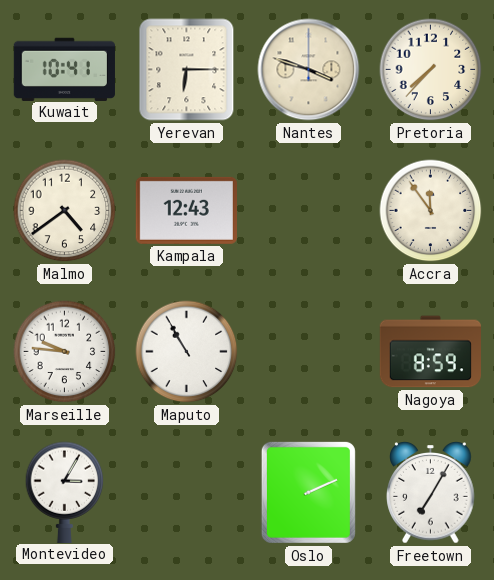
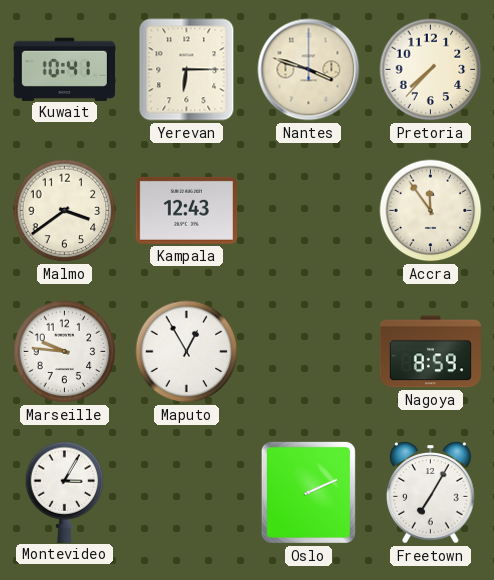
Malmo: 4:39 -> 3:39
Maputo: 10:55 -> 12:55
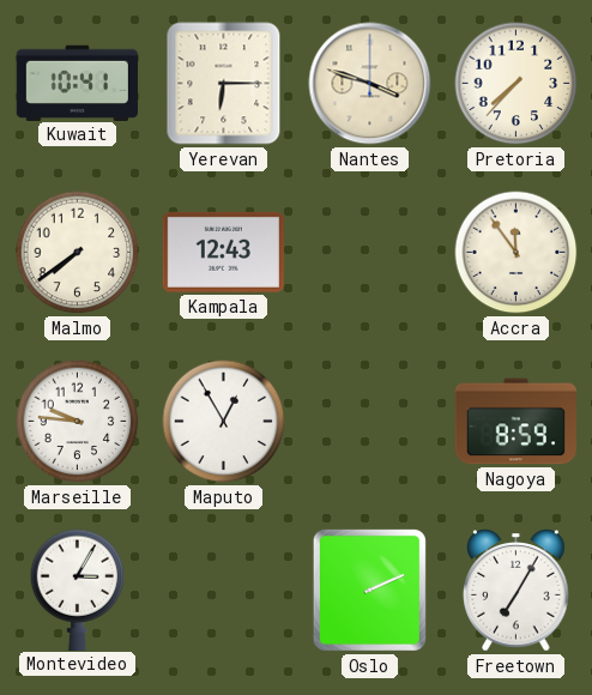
Malmo: 3:39 -> 7:39
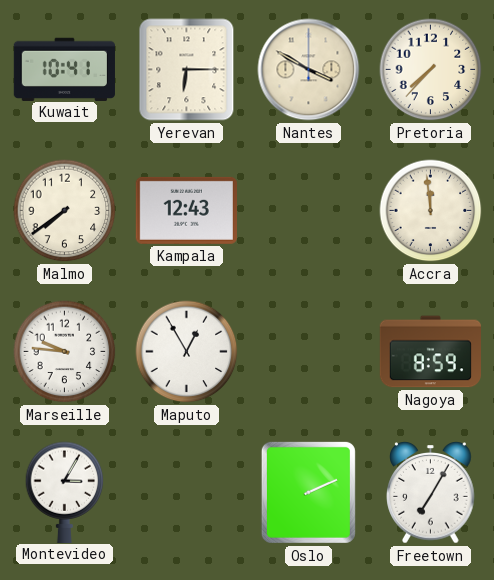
Nantes: 3:48 -> 3:50
Accra: 11:54 -> 11:59
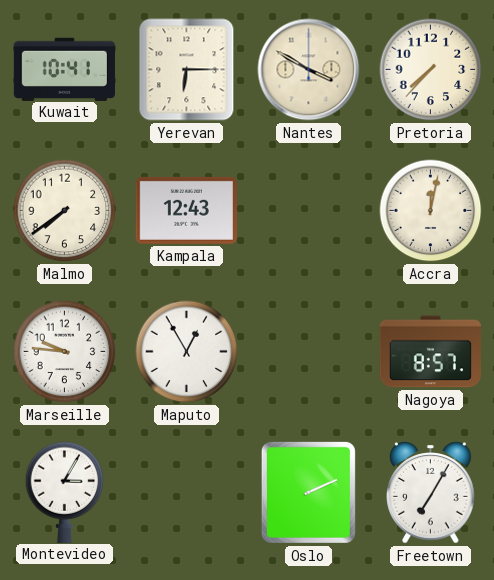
Accra: 11:59 -> 12:02
Nagoya: 8:59 -> 8:57
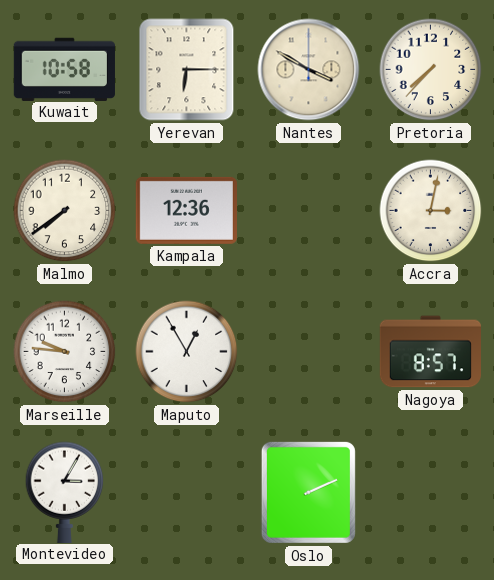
Kuwait: 10:41 -> 10:58
Kampala: 12:43 -> 12:36
Accra: 12:02 -> 3:02
Freetown: 7:05 -> none
